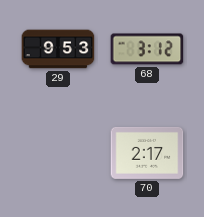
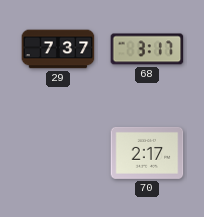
29: 9:53 -> 7:37
68: 3:12 -> 3:17
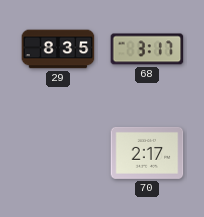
29: 7:37 -> 8:35
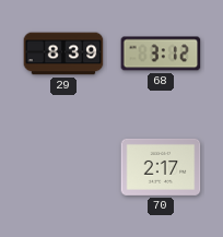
29: 8:35 -> 8:39
68: 3:17 -> 3:12
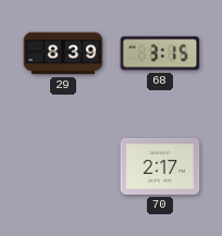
68: 3:12 -> 3:15
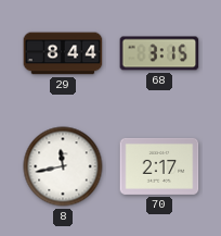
29: 8:39 -> 8:44
8: none -> 11:43
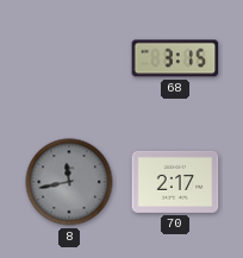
29: 8:44 -> none
8 dial: white -> grey
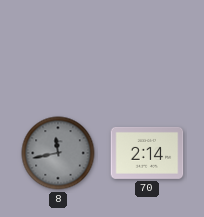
68: 3:15 -> none
70: 2:17 -> 2:14
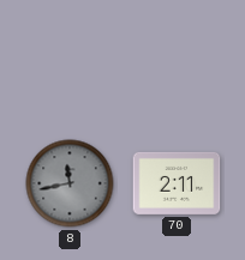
70: 2:14 -> 2:11
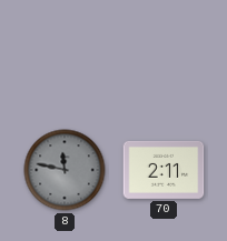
8: 11:43 -> 11:47
